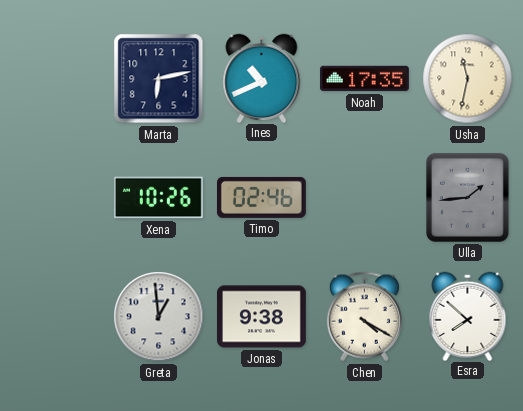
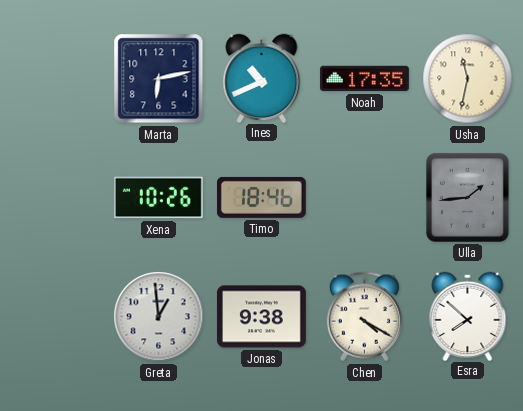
Timo: 02:46 -> 18:46
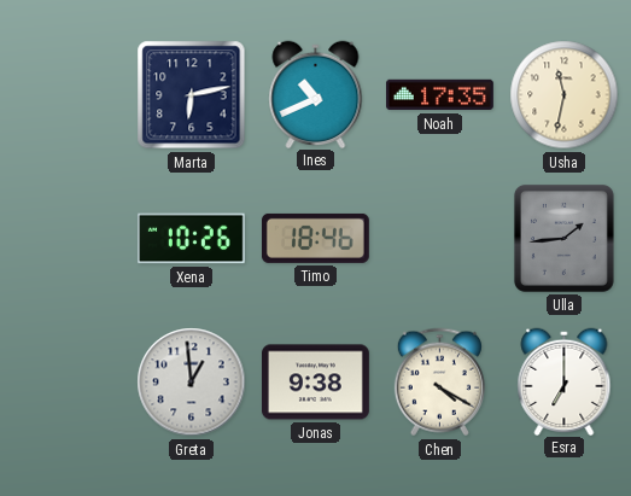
Esra: 7:52 -> 7:00
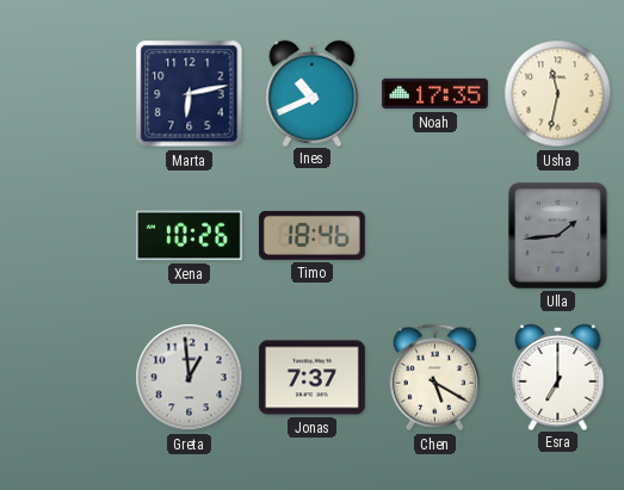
Jonas: 9:38 -> 7:37
Chen: 4:20 -> 5:20
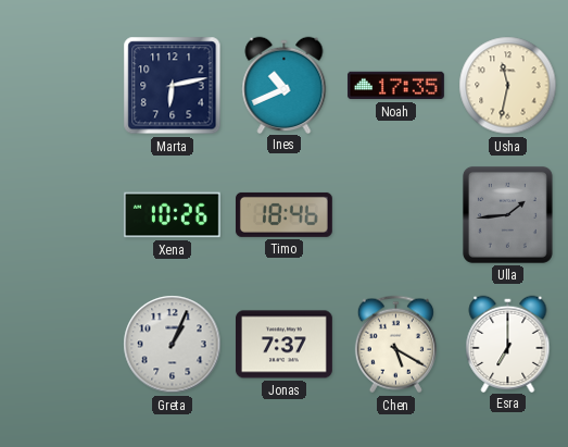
Greta: 12:59 -> 1:04
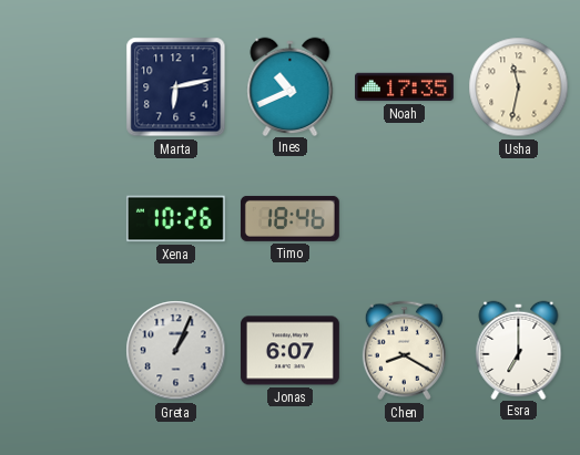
Ulla: 1:44 -> none
Jonas: 7:37 -> 6:07
Chen: 5:20 -> 8:20
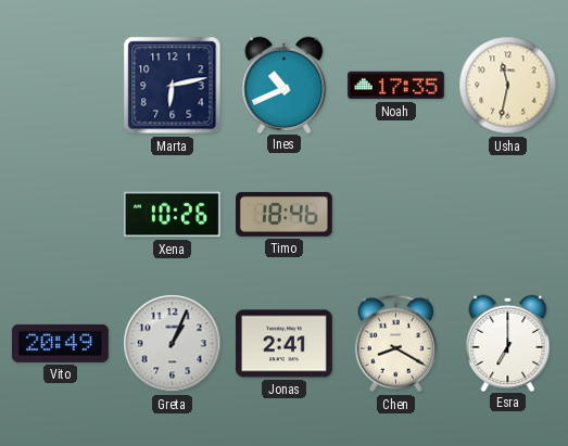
Vito: none -> 20:49
Jonas: 6:07 -> 2:41
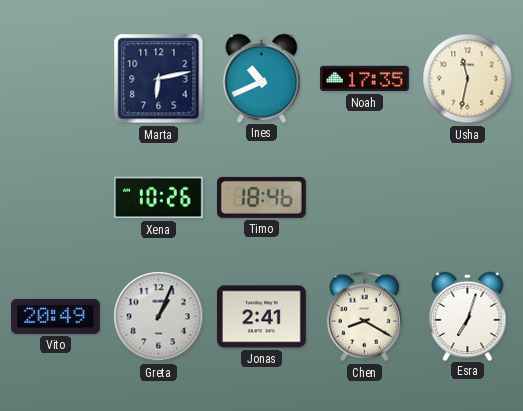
Esra: 7:00 -> 7:03
